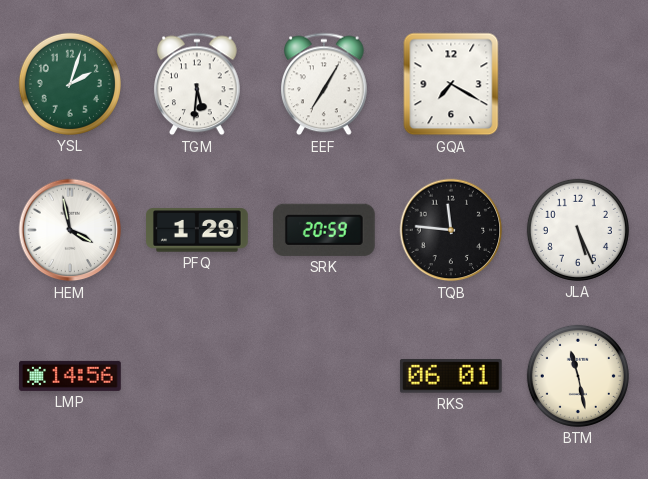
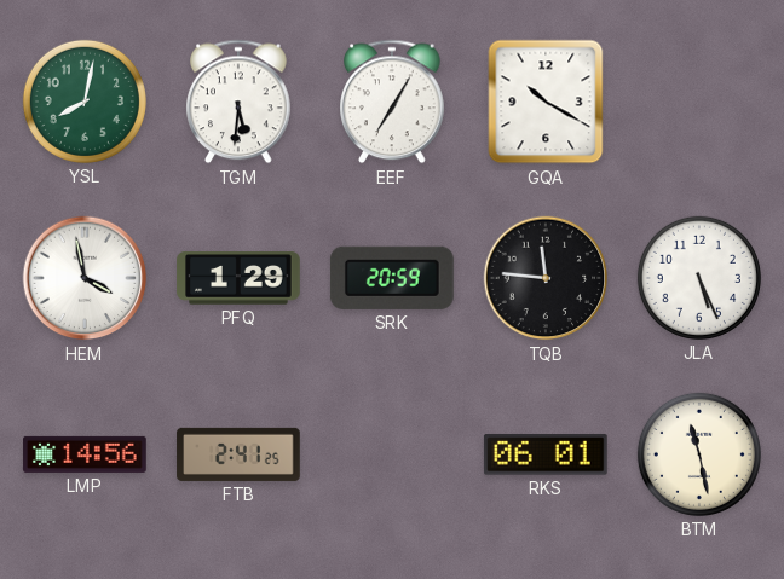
YSL: 2:03 -> 8:02
GQA: 7:20 -> 10:20
FTB: none -> 2:41
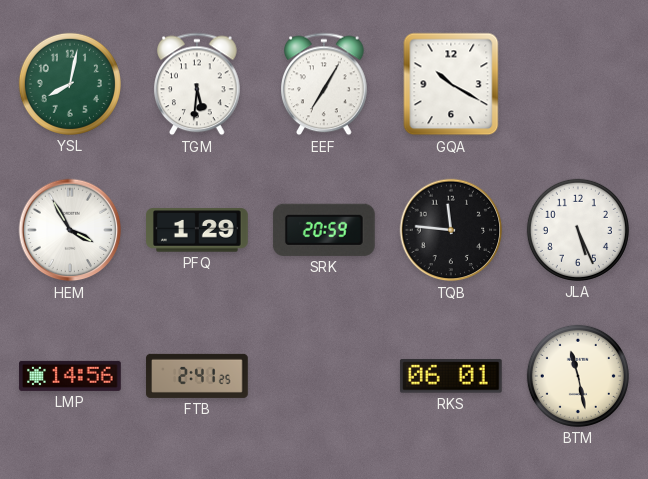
HEM: 3:58 -> 3:55
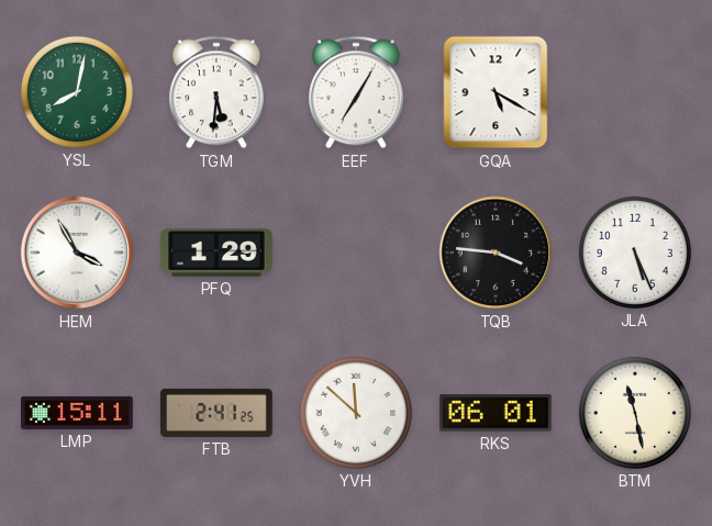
GQA: 10:20 -> 5:20
SRK: 20:59 -> none
TQB: 11:46 -> 3:46
LMP: 14:56 -> 15:11
YVH: none -> 11:52
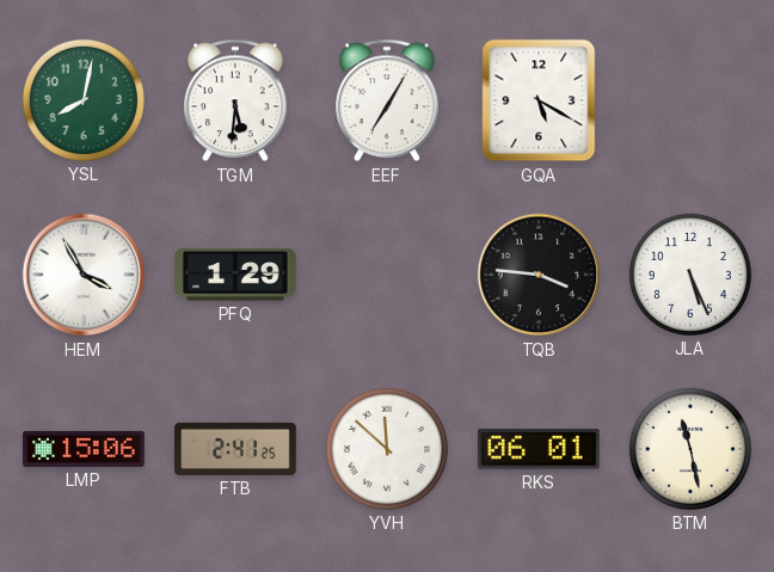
LMP: 15:11 -> 15:06
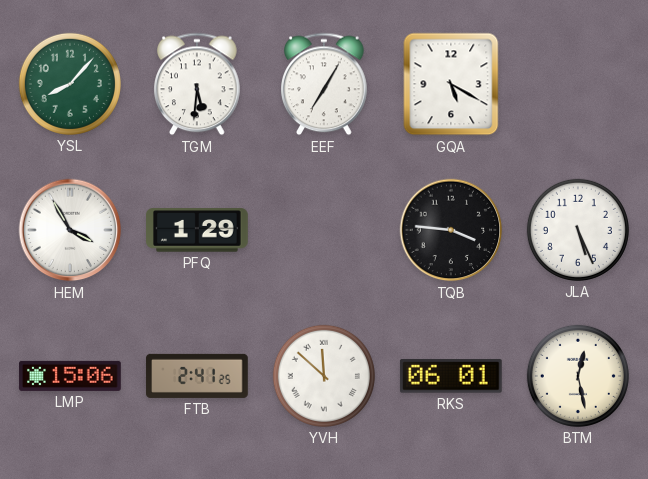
YSL: 8:02 -> 8:07
BTM: 11:28 -> 12:28
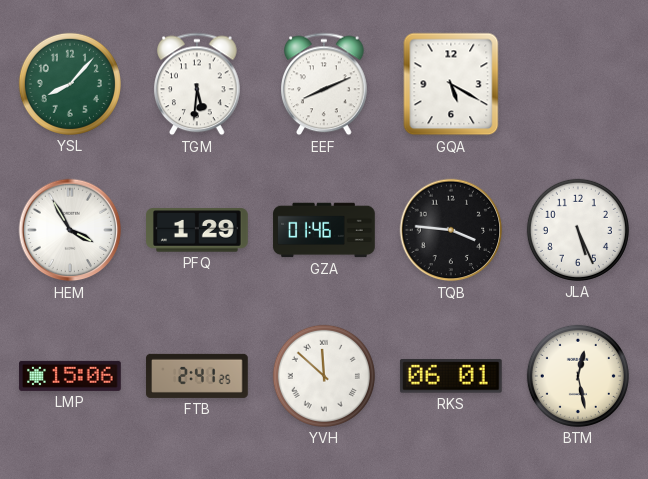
EEF: 7:05 -> 8:11
GZA: none -> 01:46
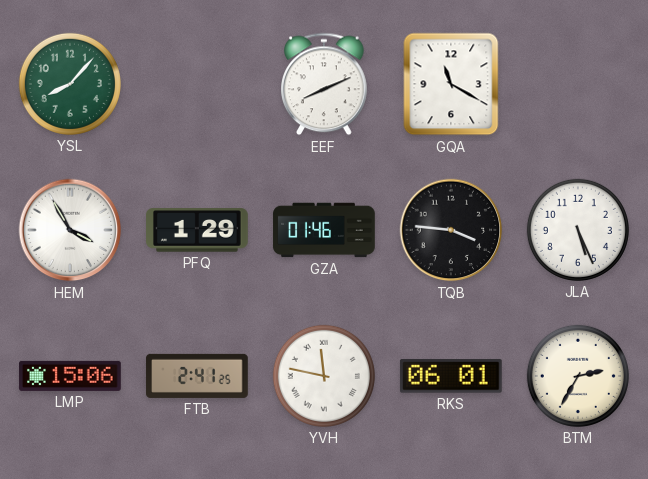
TGM: 5:31 -> none
GQA: 5:20 -> 11:20
YVH: 11:52 -> 11:47
BTM: 12:28 -> 2:35
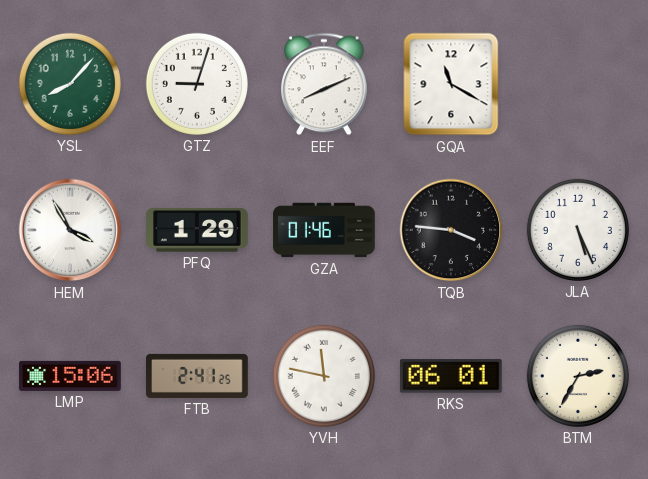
GTZ: none -> 9:03
